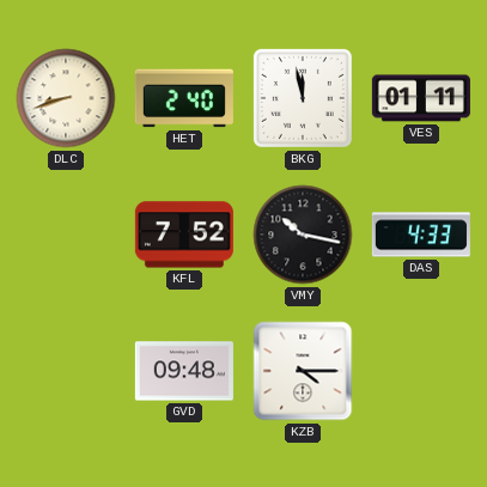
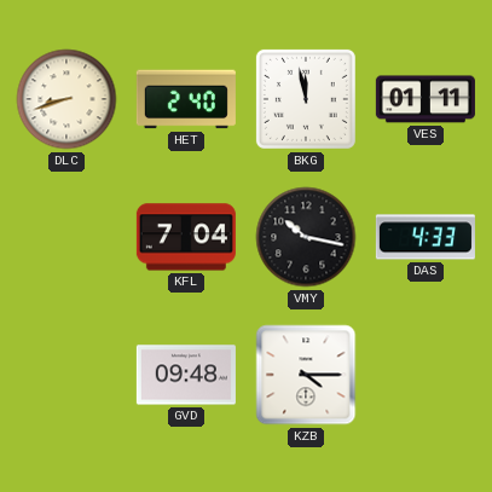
KFL: 7:52 -> 7:04
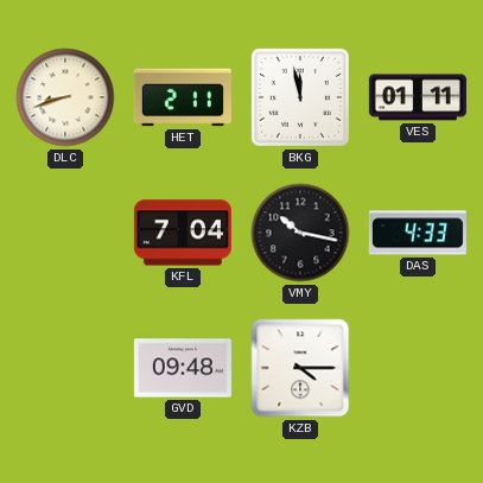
HET: 2:40 -> 2:11
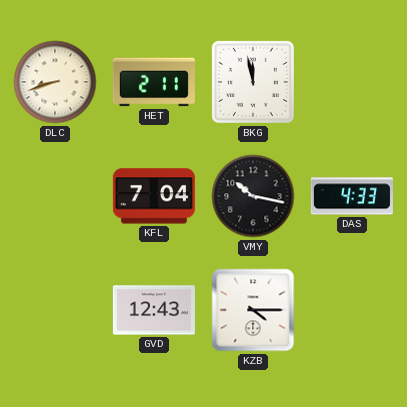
VES: 01:11 -> none
GVD: 09:48 -> 12:43
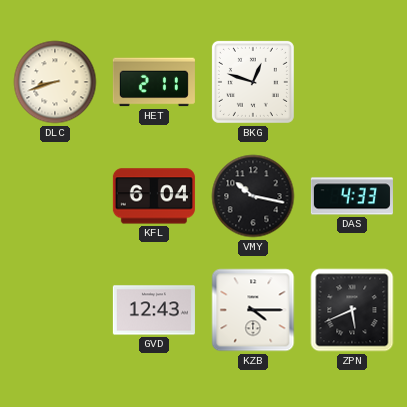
BKG: 11:58 -> 12:48
KFL: 7:04 -> 6:04
ZPN: none -> 5:41
